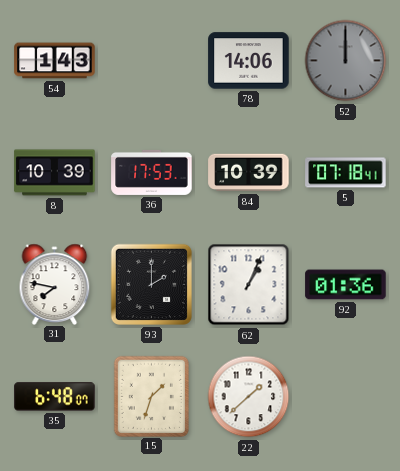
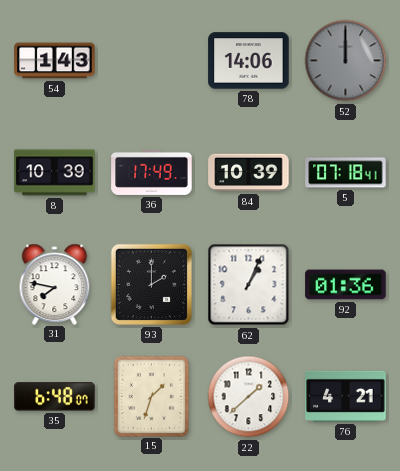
36: 17:53 -> 17:49
76: none -> 4:21
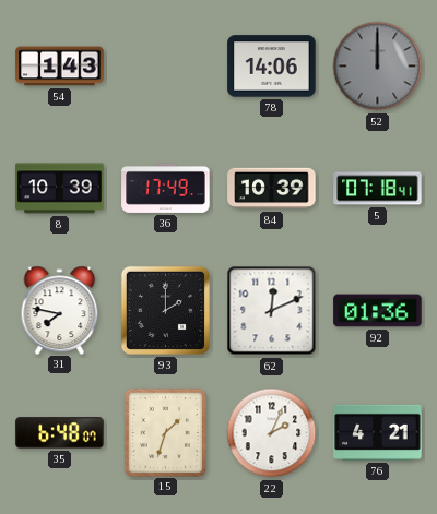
62: 1:04 -> 12:11
22: 1:38 -> 2:04
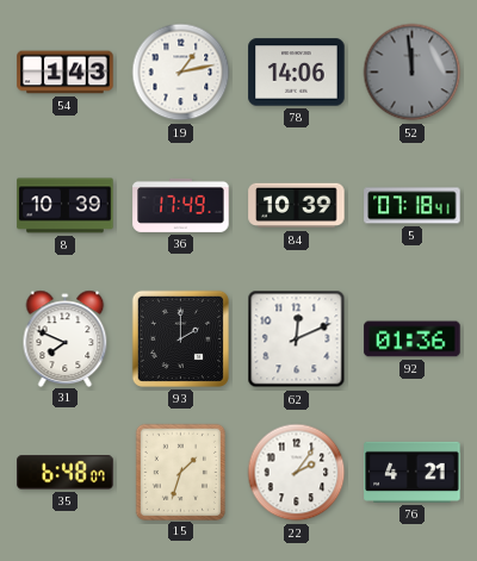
19: none -> 1:13
52: 12:00 -> 11:59
31: 7:47 -> 7:49
22: 2:04 -> 2:06
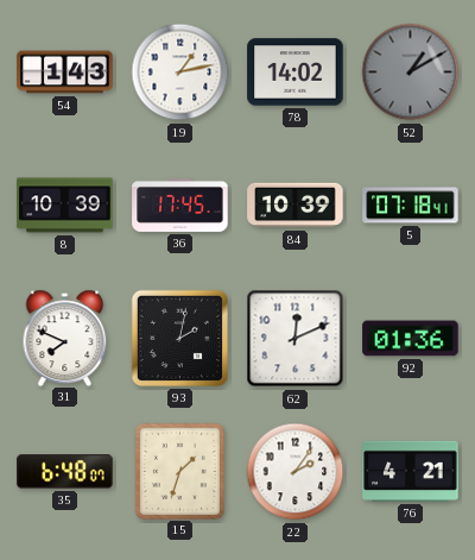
78: 14:06 -> 14:02
52: 11:59 -> 1:10
36: 17:49 -> 17:45
93: 2:00 -> 2:02
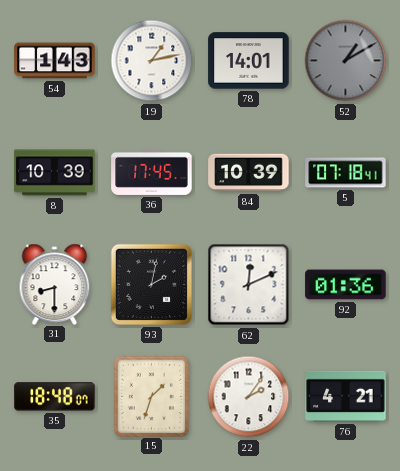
78: 14:02 -> 14:01
31: 7:49 -> 8:30
35: 6:48 -> 18:48
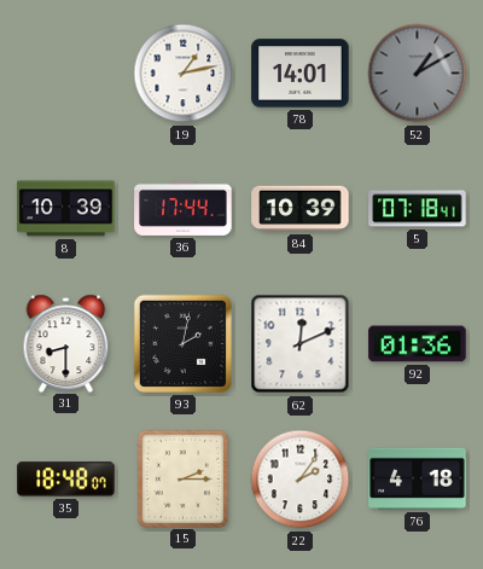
54: 1:43 -> none
36: 17:45 -> 17:44
15: 1:33 -> 2:15
76: 4:21 -> 4:18
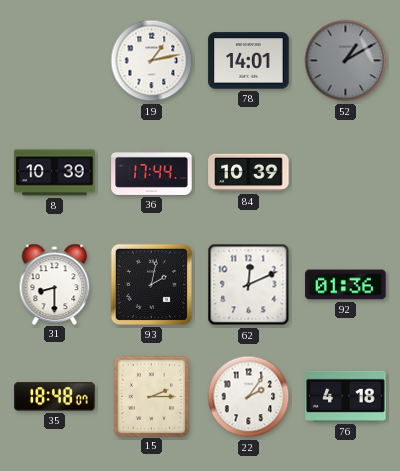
5: 07:18 -> none
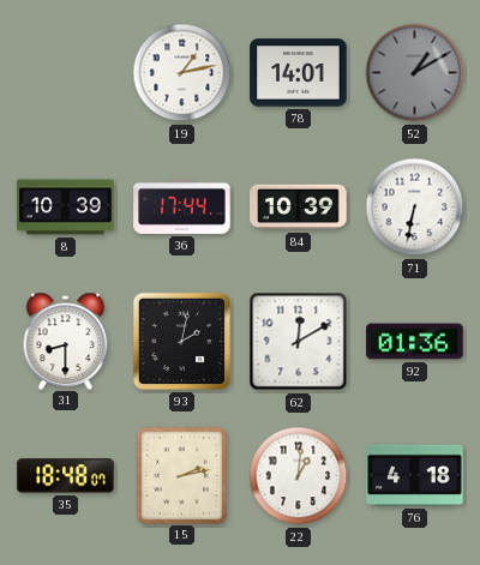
71: none -> 6:32
62: 12:11 -> 12:10
15: 2:15 -> 2:13
22: 2:06 -> 1:01
